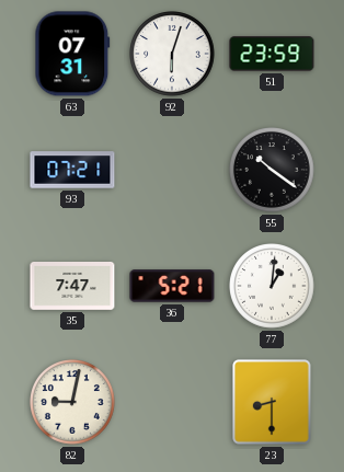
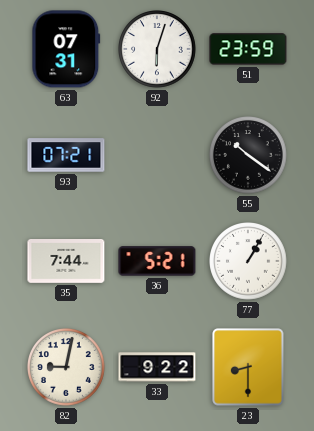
35: 7:47 -> 7:44
77: 1:01 -> 1:05
33: none -> 9:22
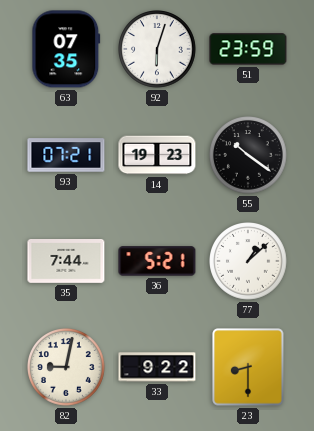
63: 07:31 -> 07:35
14: none -> 19:23
77: 1:05 -> 1:08
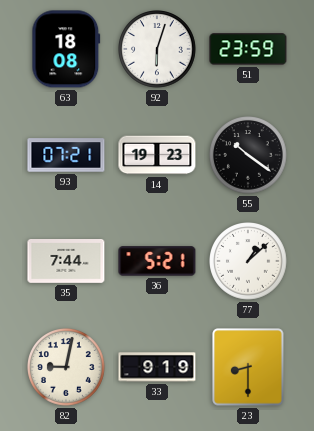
63: 07:35 -> 18:08
33: 9:22 -> 9:19
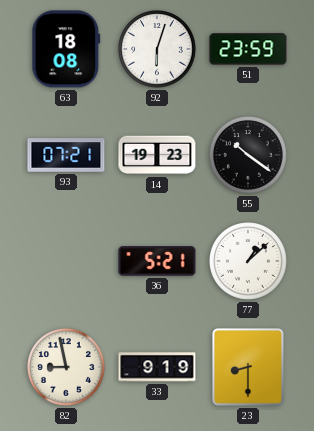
35: 7:44 -> none
82: 9:02 -> 8:58
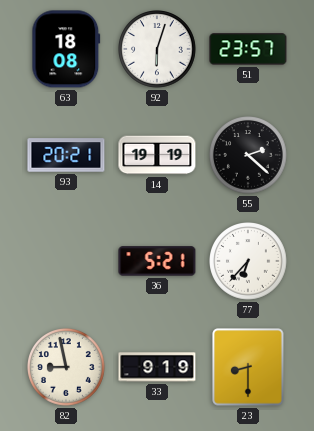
51: 23:59 -> 23:57
93: 07:21 -> 20:21
14: 19:23 -> 19:19
55: 10:21 -> 2:22
77: 1:08 -> 6:37
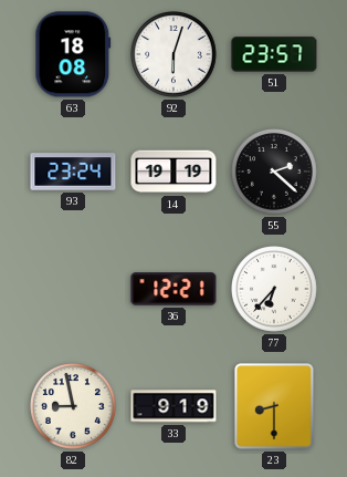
93: 20:21 -> 23:24
36: 5:21 -> 12:21
